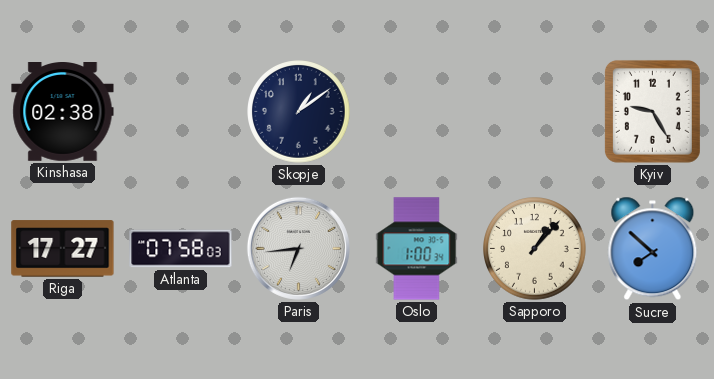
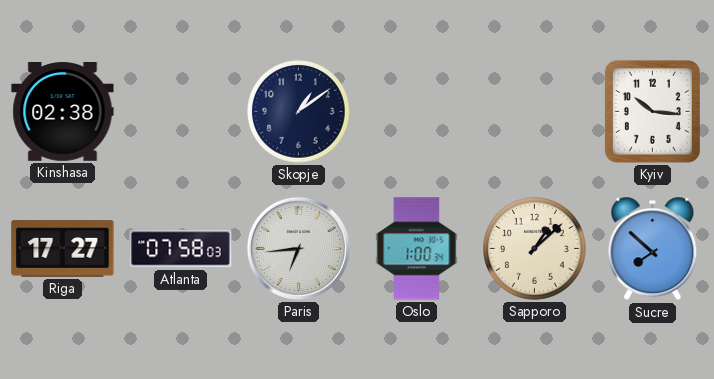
Kyiv: 9:25 -> 10:16
Sapporo: 1:07 -> 1:08
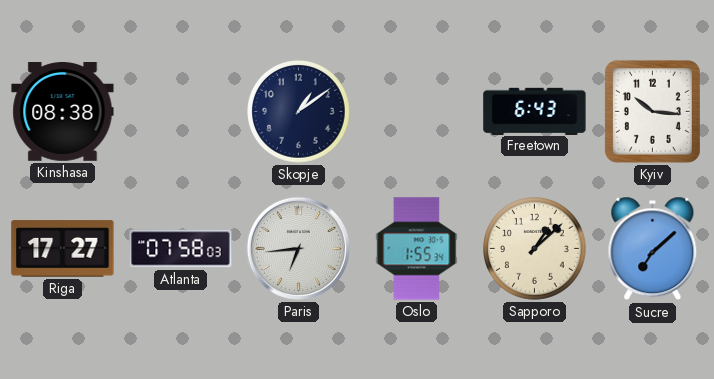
Kinshasa: 02:38 -> 08:38
Freetown: none -> 6:43
Oslo: 1:00 -> 1:55
Sucre: 7:52 -> 7:08
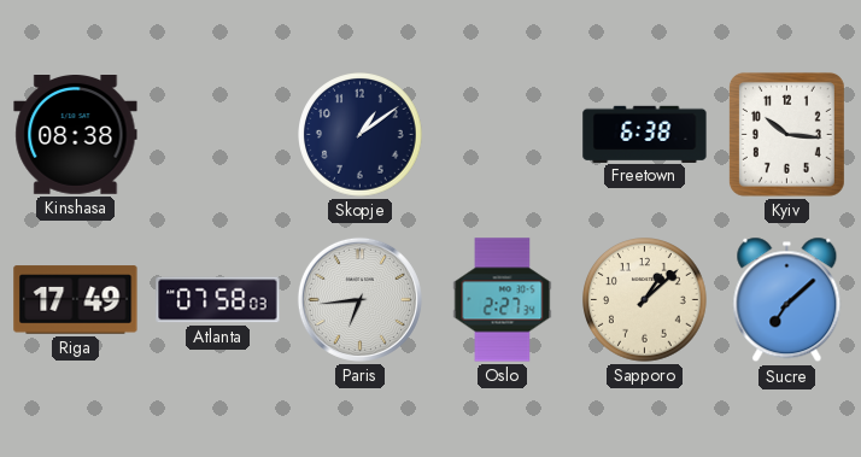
Freetown: 6:43 -> 6:38
Riga: 17:27 -> 17:49
Oslo: 1:55 -> 2:27
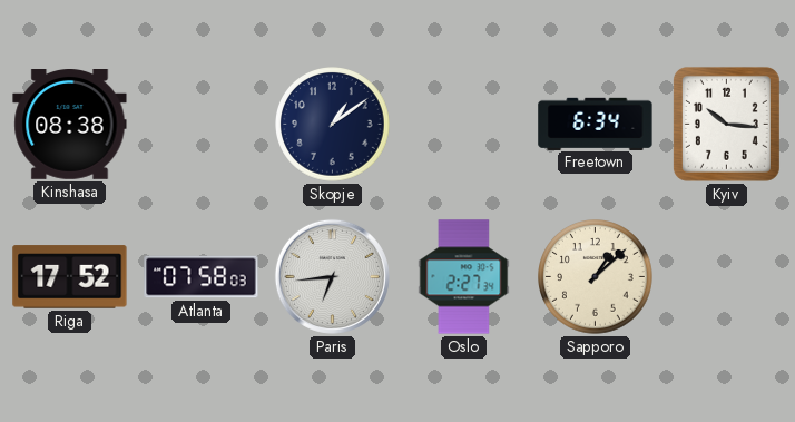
Freetown: 6:38 -> 6:34
Riga: 17:49 -> 17:52
Sucre: 7:08 -> none
